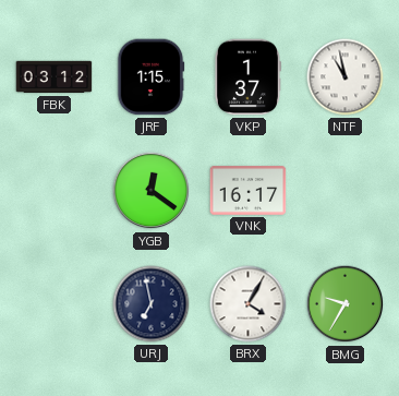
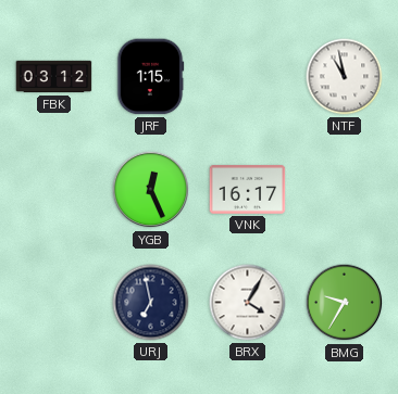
VKP: 1:37 -> none
YGB: 12:21 -> 12:26
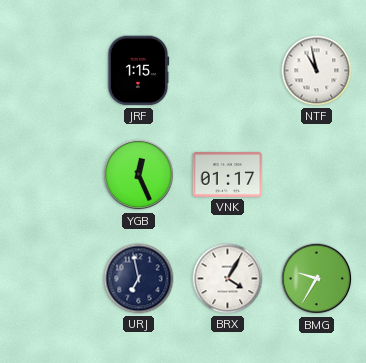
FBK: 03:12 -> none
VNK: 16:17 -> 01:17
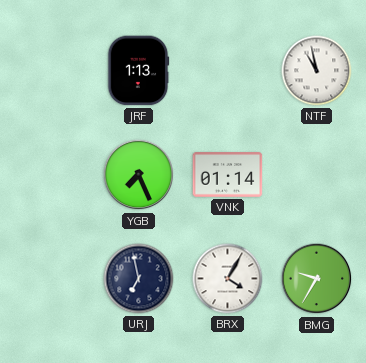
JRF: 1:15 -> 1:13
YGB: 12:26 -> 7:26
VNK: 01:17 -> 01:14
